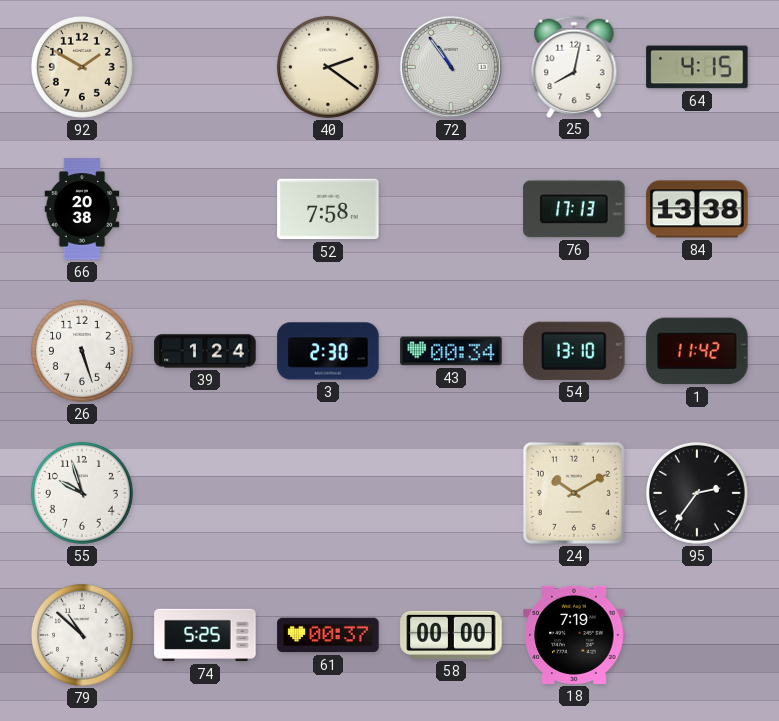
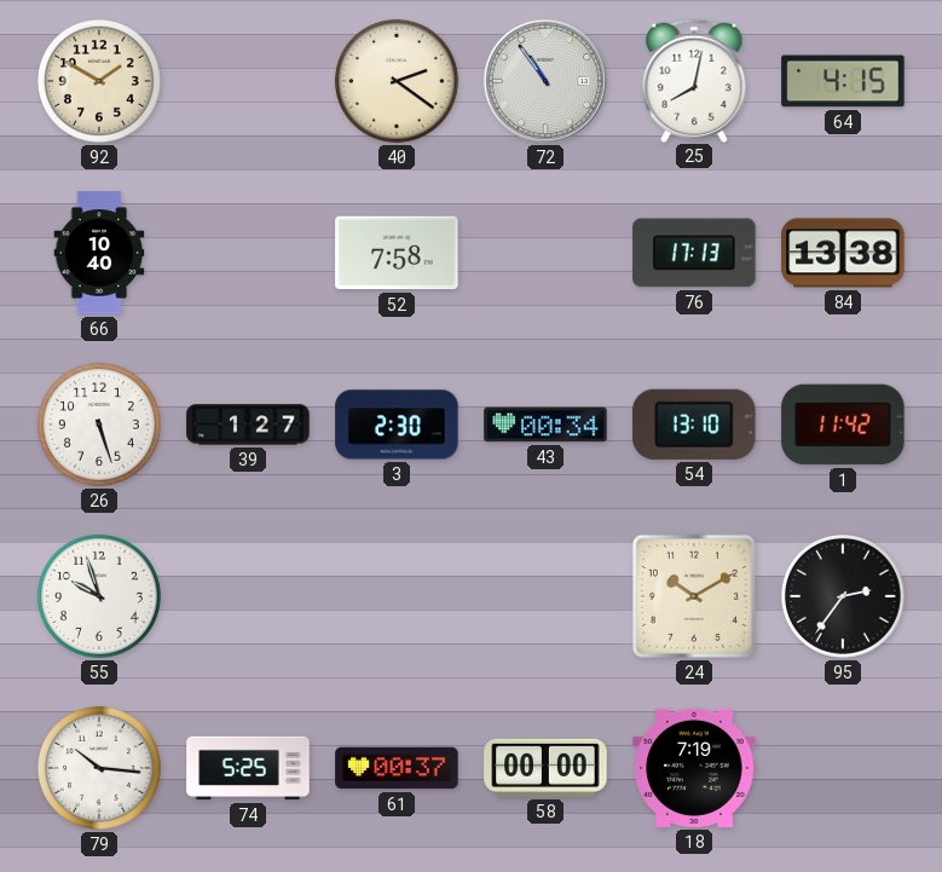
66: 20:38 -> 10:40
39: 1:24 -> 1:27
79: 10:52 -> 10:16
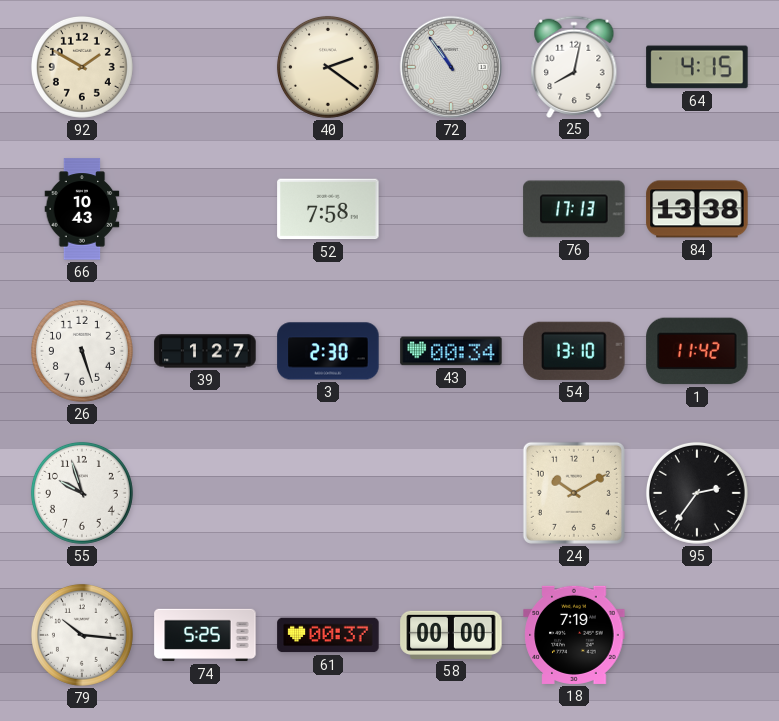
66: 10:40 -> 10:43
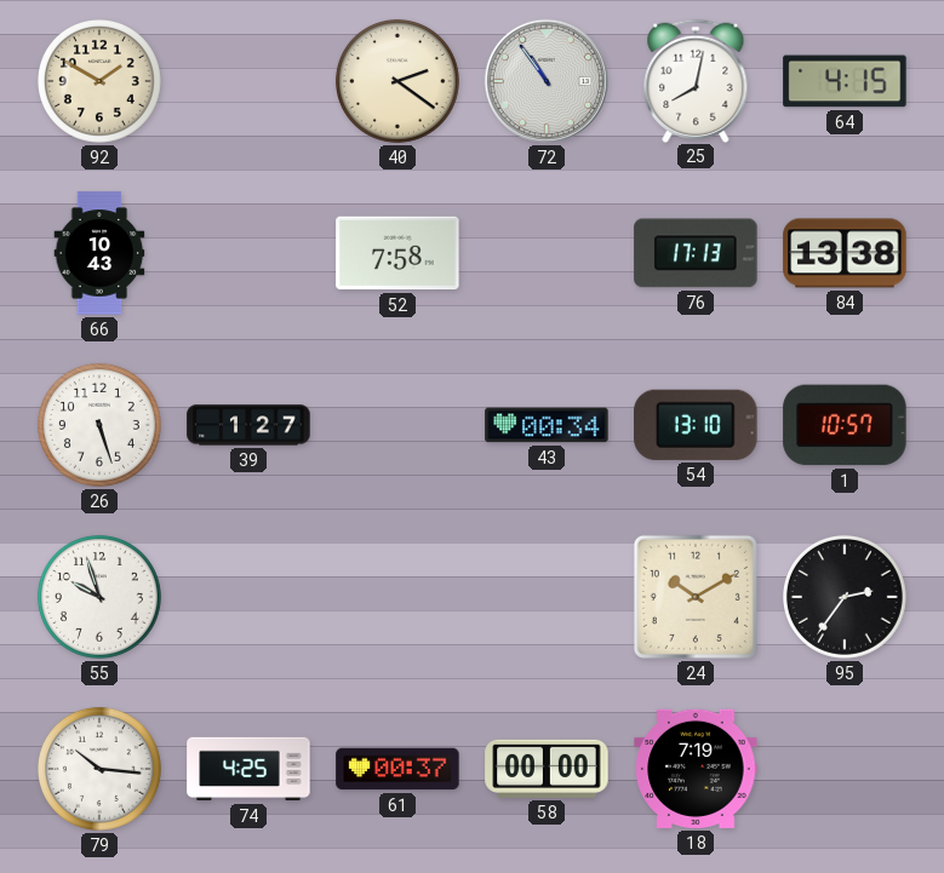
3: 2:30 -> none
1: 11:42 -> 10:57
74: 5:25 -> 4:25
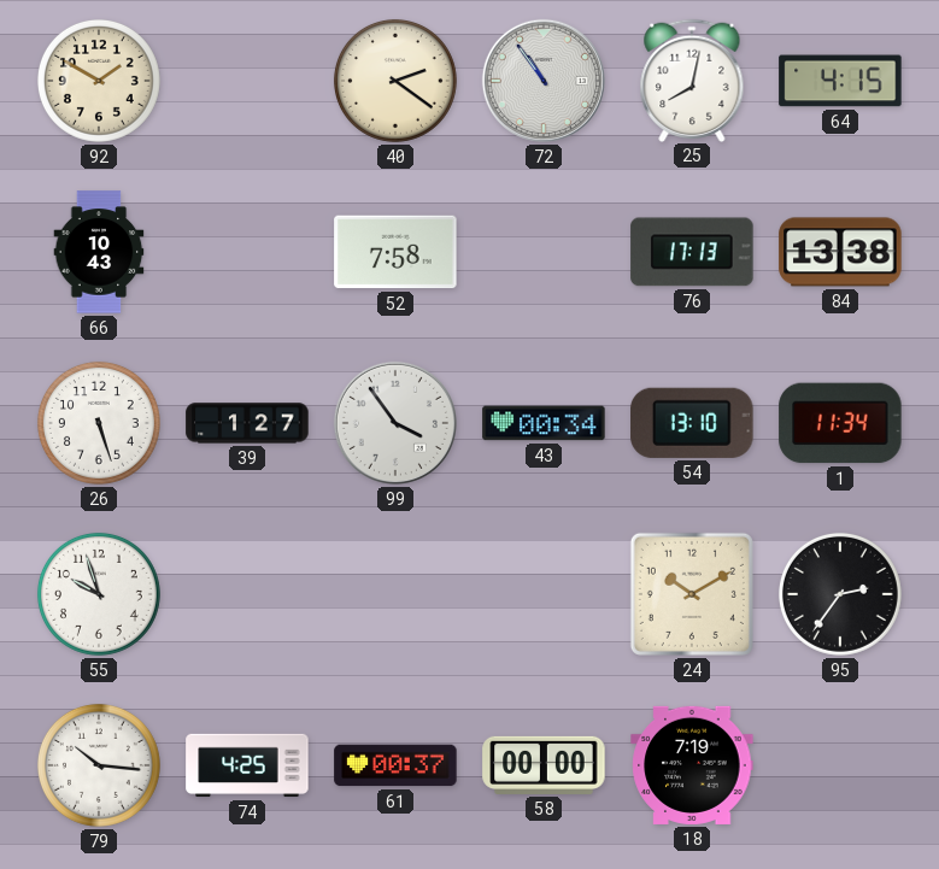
99: none -> 3:54
1: 10:57 -> 11:34
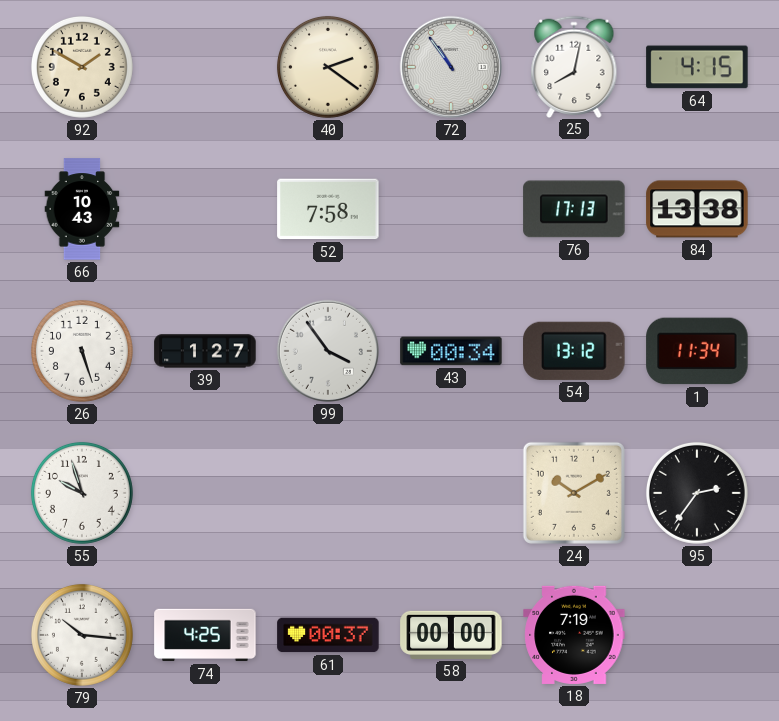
54: 13:10 -> 13:12
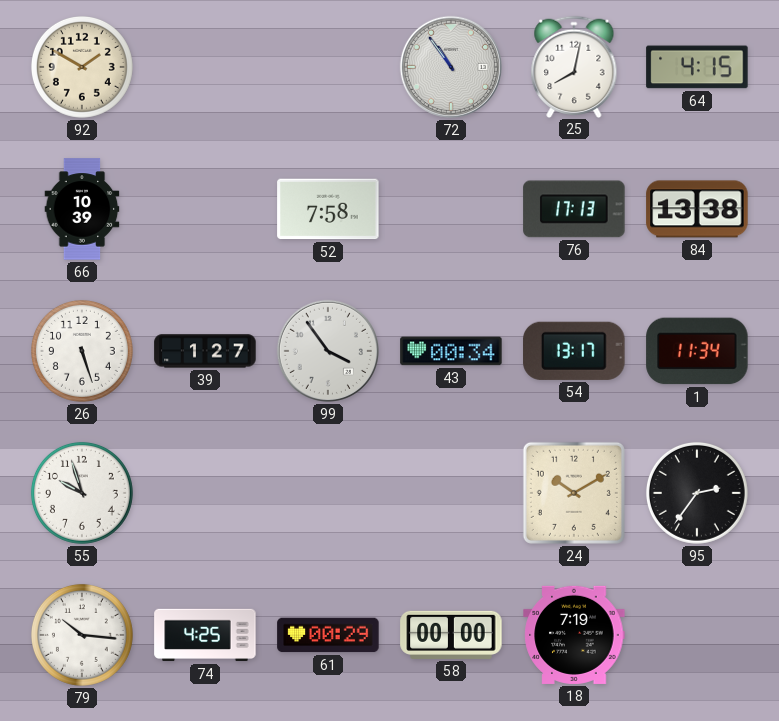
40: 2:21 -> none
66: 10:43 -> 10:39
54: 13:12 -> 13:17
61: 00:37 -> 00:29
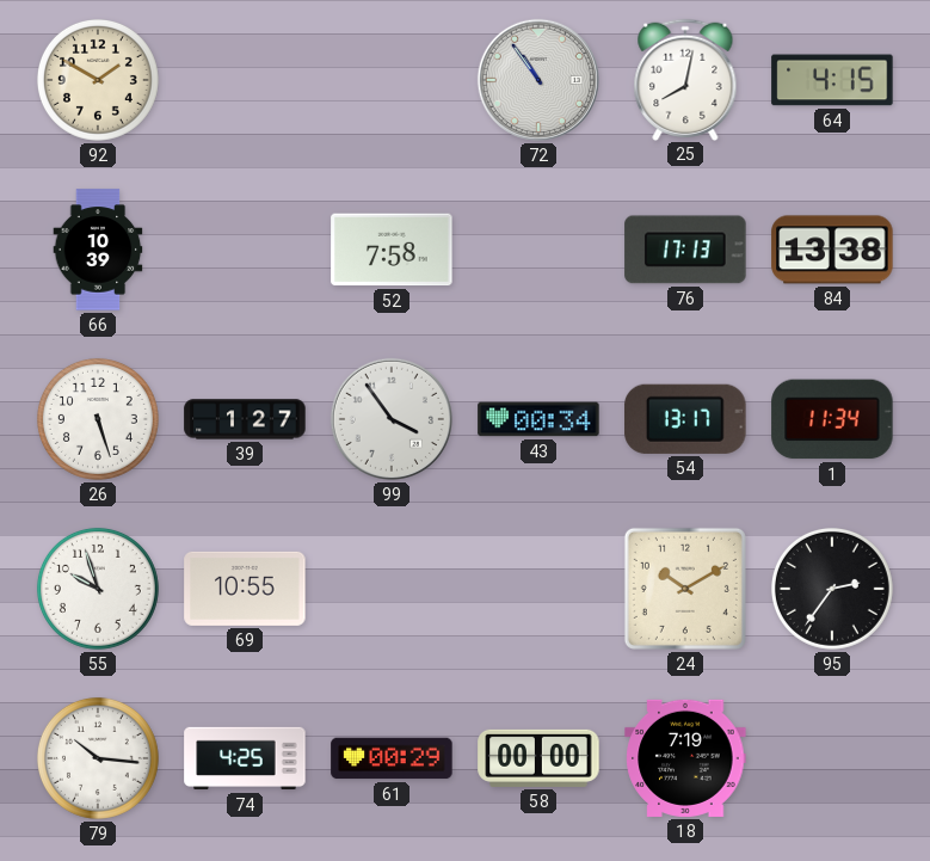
69: none -> 10:55
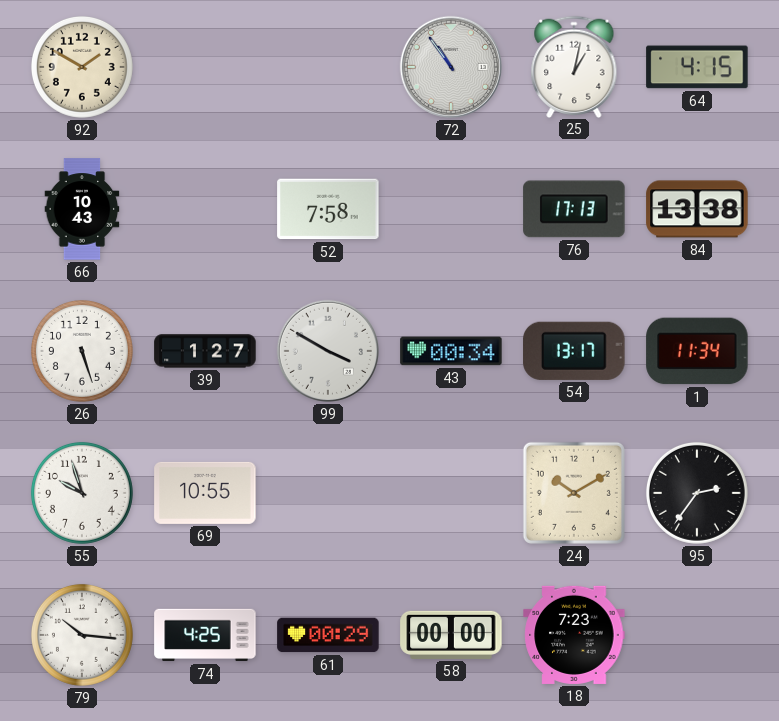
25: 8:02 -> 1:02
66: 10:39 -> 10:43
99: 3:54 -> 3:50
18: 7:19 -> 7:23
